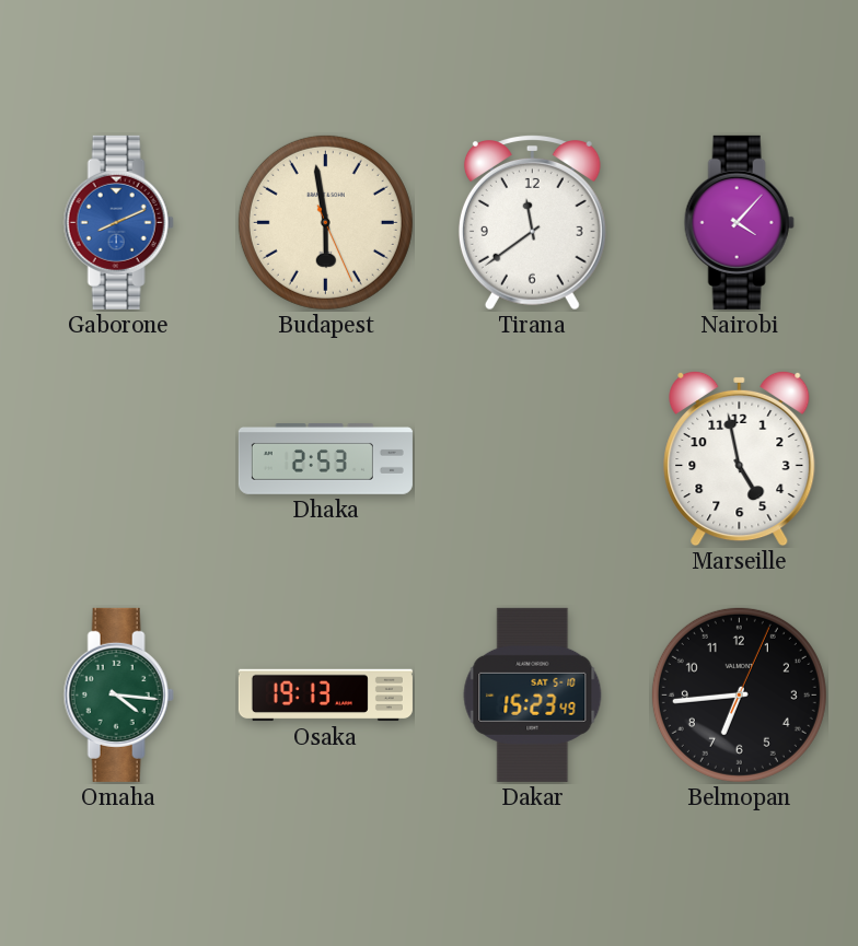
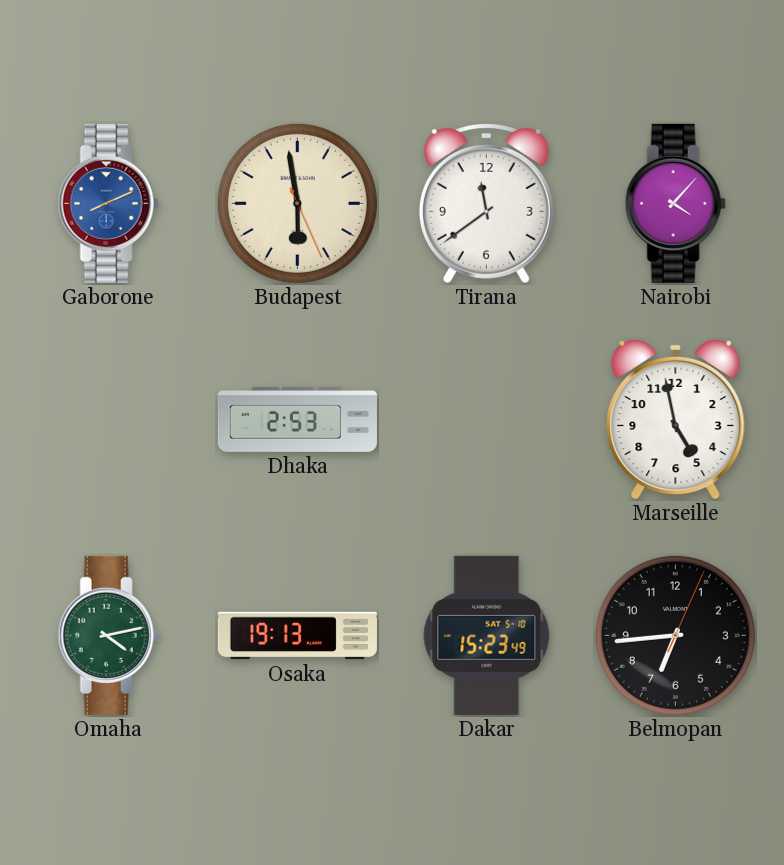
Omaha: 4:16 -> 4:13
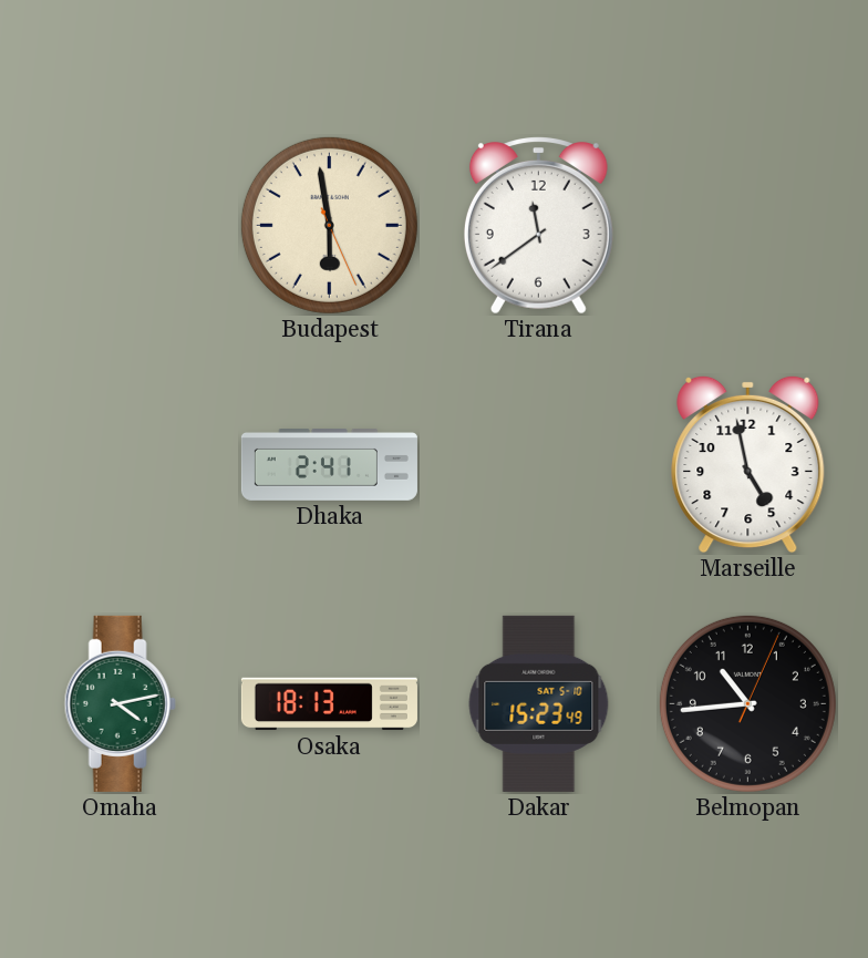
Gaborone: 8:11 -> none
Nairobi: 4:07 -> none
Dhaka: 2:53 -> 2:41
Osaka: 19:13 -> 18:13
Belmopan: 6:44 -> 10:44
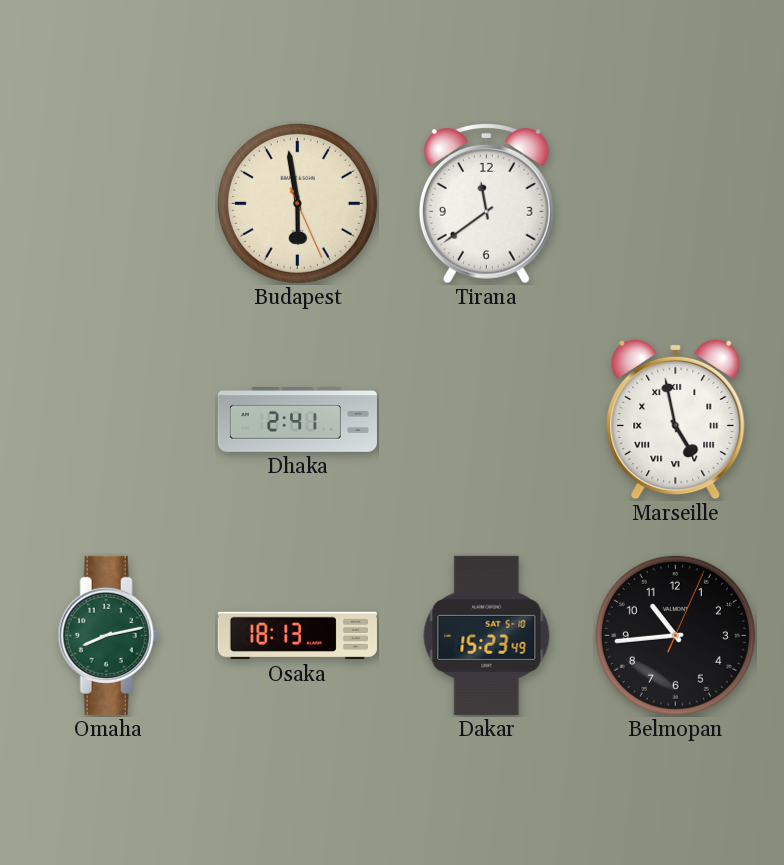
Marseille numerals: Arabic -> Roman
Omaha: 4:13 -> 8:13
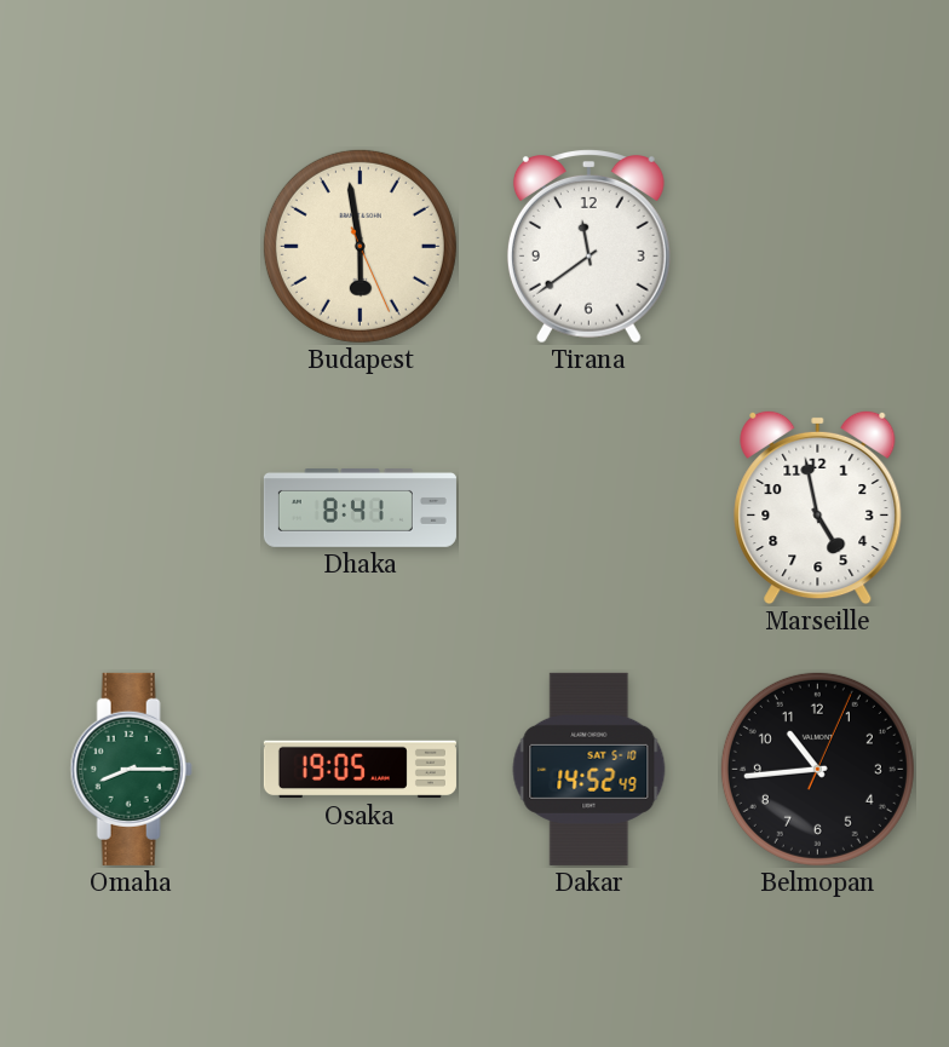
Dhaka: 2:41 -> 8:41
Marseille numerals: Roman -> Arabic
Omaha: 8:13 -> 8:15
Osaka: 18:13 -> 19:05
Dakar: 15:23 -> 14:52
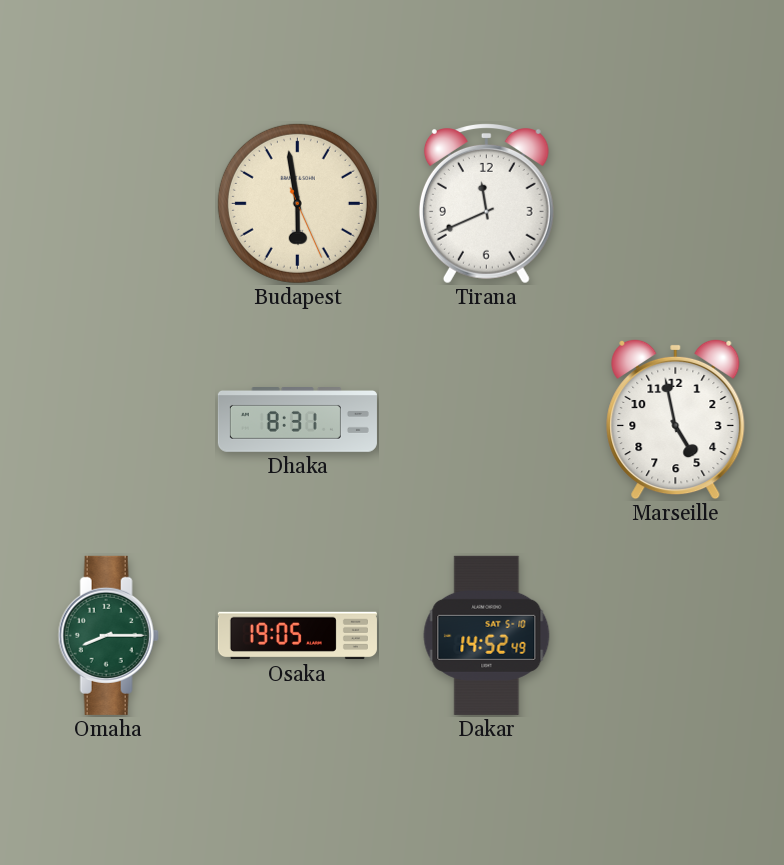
Tirana: 11:39 -> 11:41
Dhaka: 8:41 -> 8:31
Belmopan: 10:44 -> none
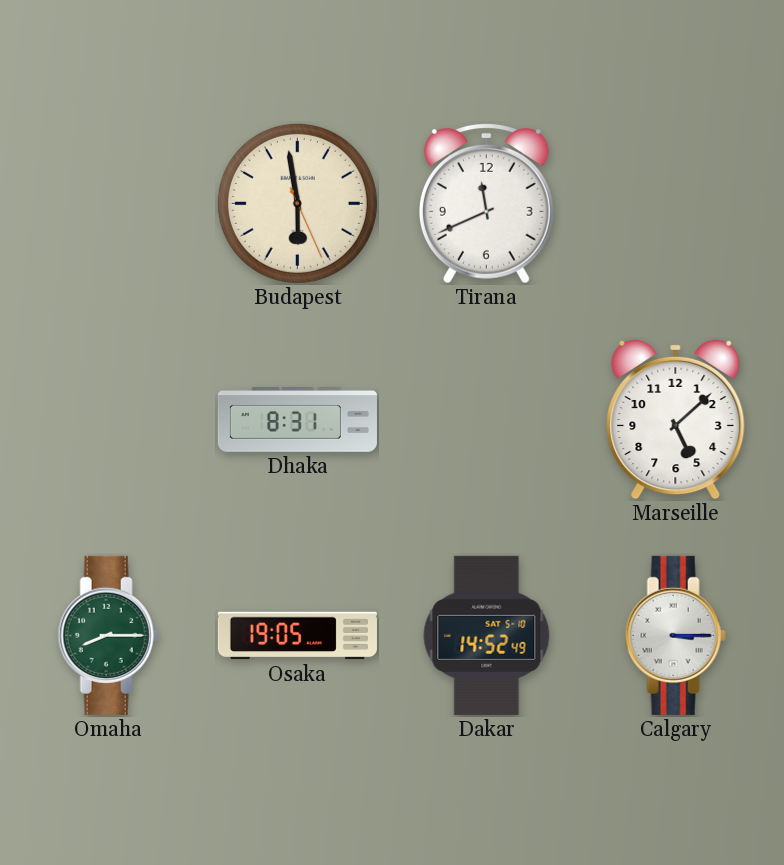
Marseille: 4:58 -> 5:08
Calgary: none -> 3:15
